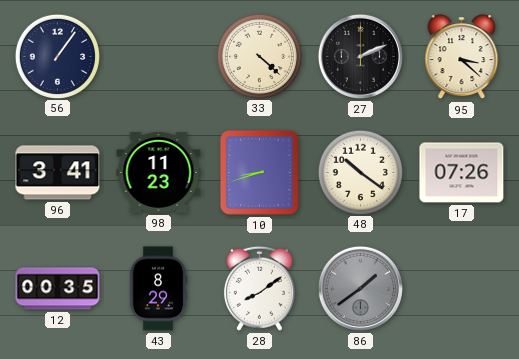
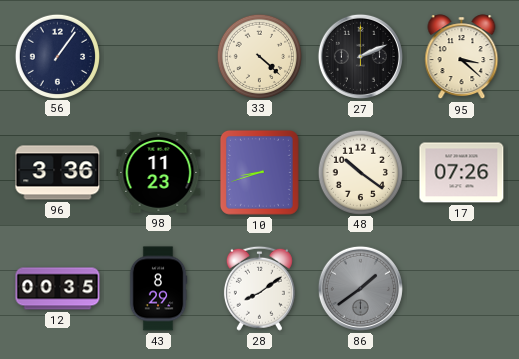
96: 3:41 -> 3:36
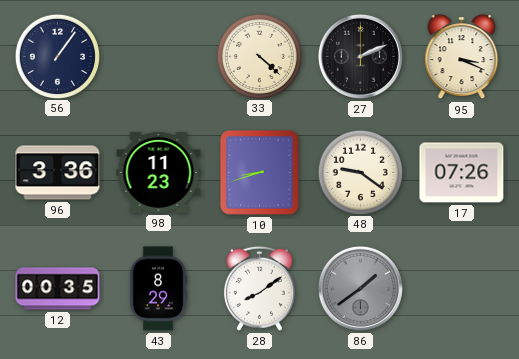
95: 3:22 -> 3:19
48: 10:21 -> 9:21
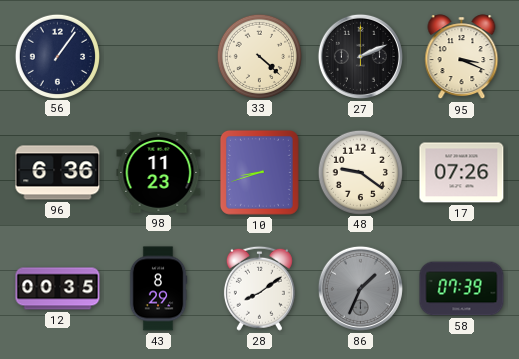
96: 3:36 -> 6:36
86: 1:39 -> 1:34
58: none -> 07:39
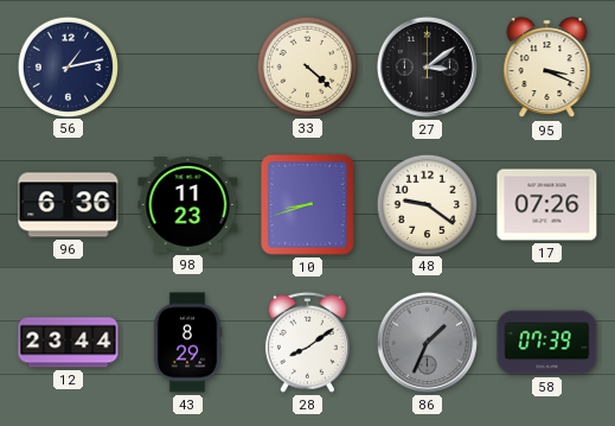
56: 1:06 -> 1:13
27: 2:11 -> 3:09
12: 00:35 -> 23:44
